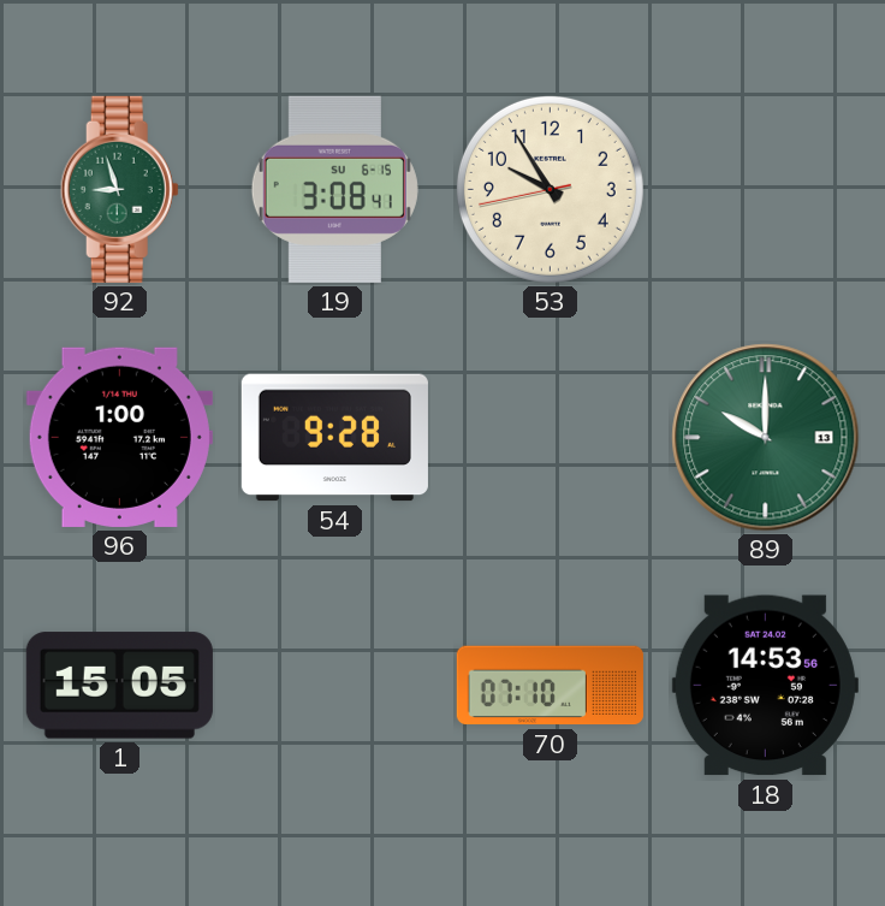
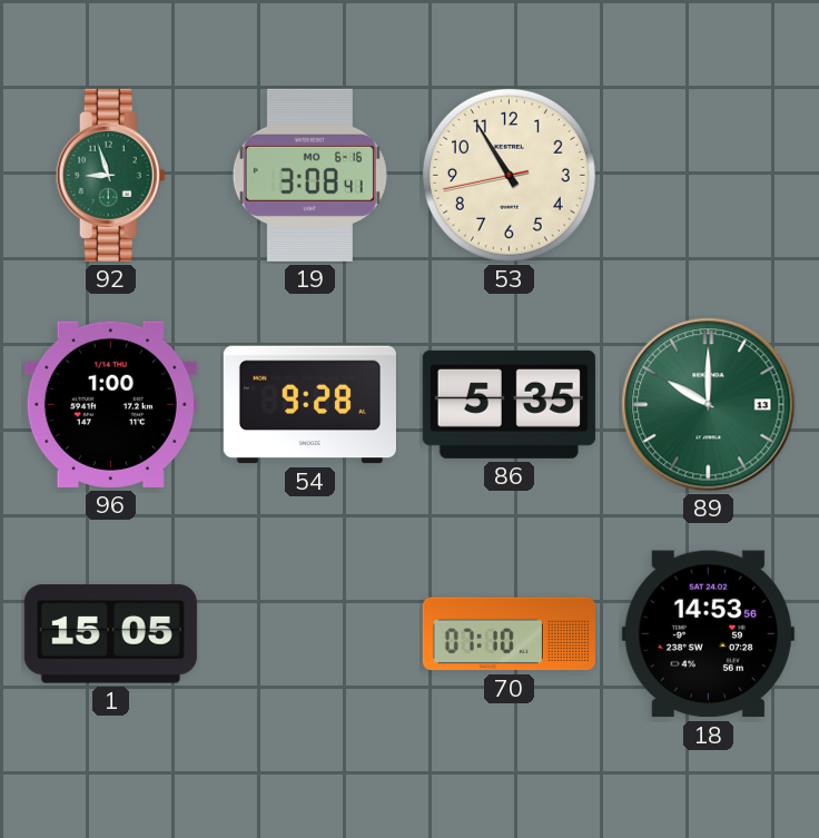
19 date: SU 6-15 -> MO 6-16
53: 9:54 -> 10:54
86: none -> 5:35
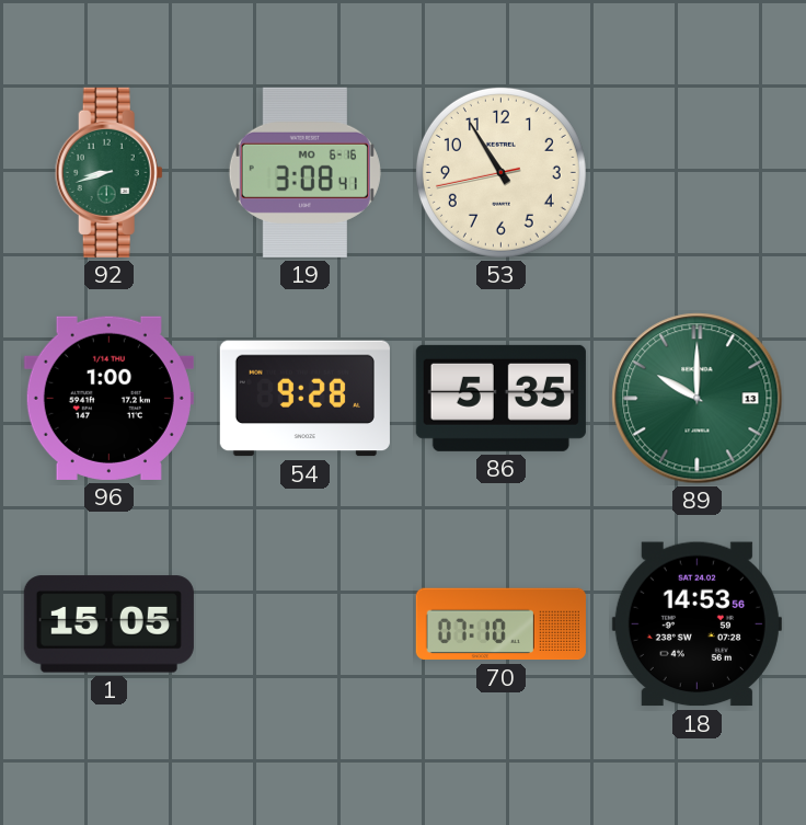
92: 8:57 -> 8:42
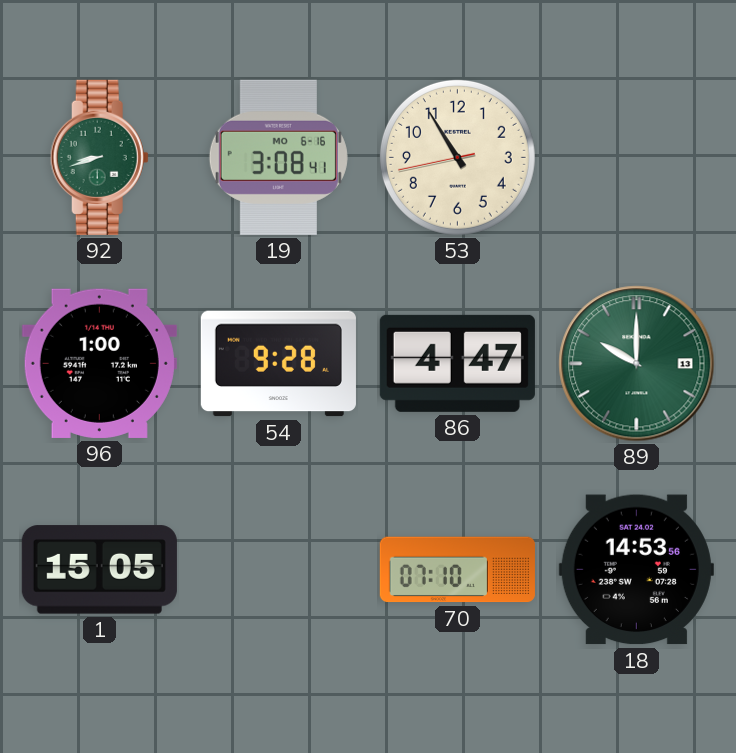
86: 5:35 -> 4:47
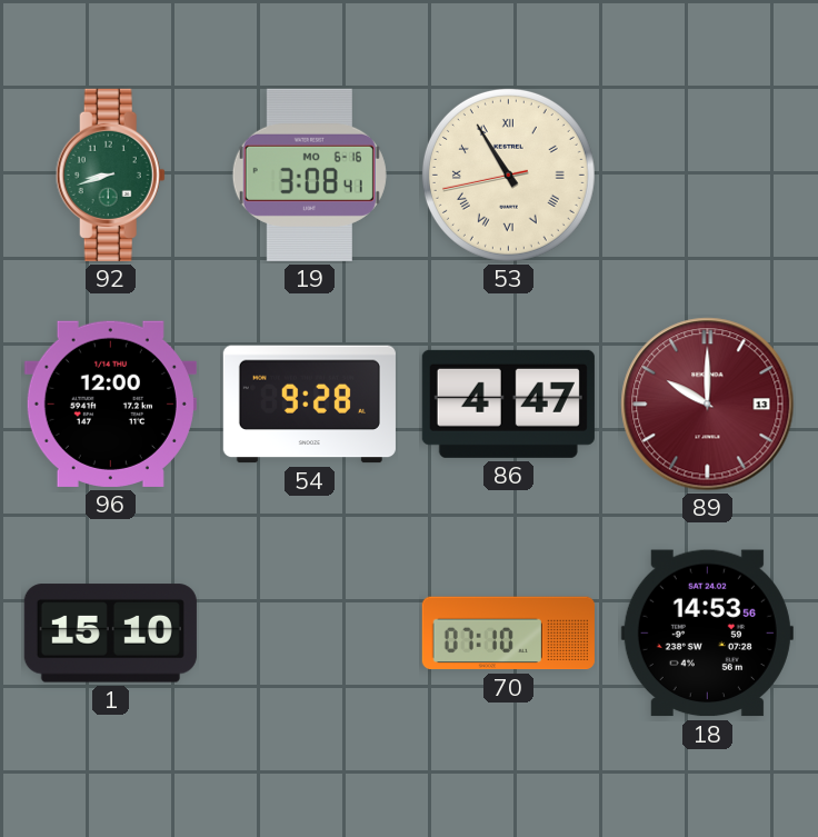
53 numerals: Arabic -> Roman
96: 1:00 -> 12:00
89 dial: green -> burgundy
1: 15:05 -> 15:10
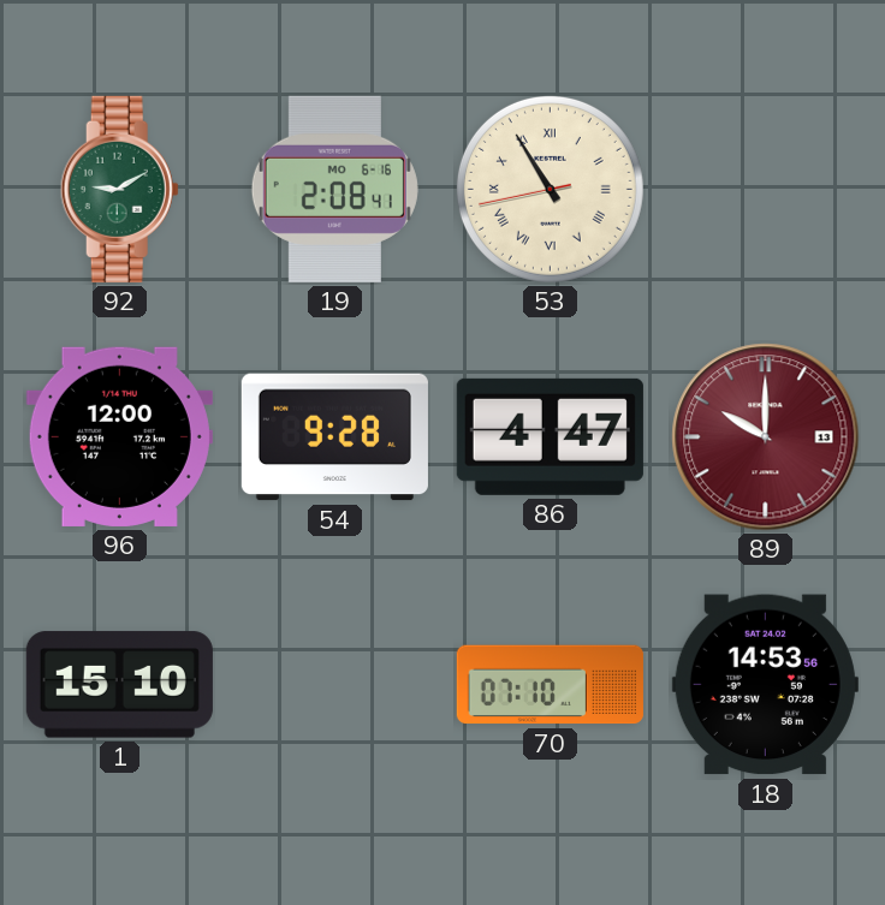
92: 8:42 -> 9:10
19: 3:08 -> 2:08
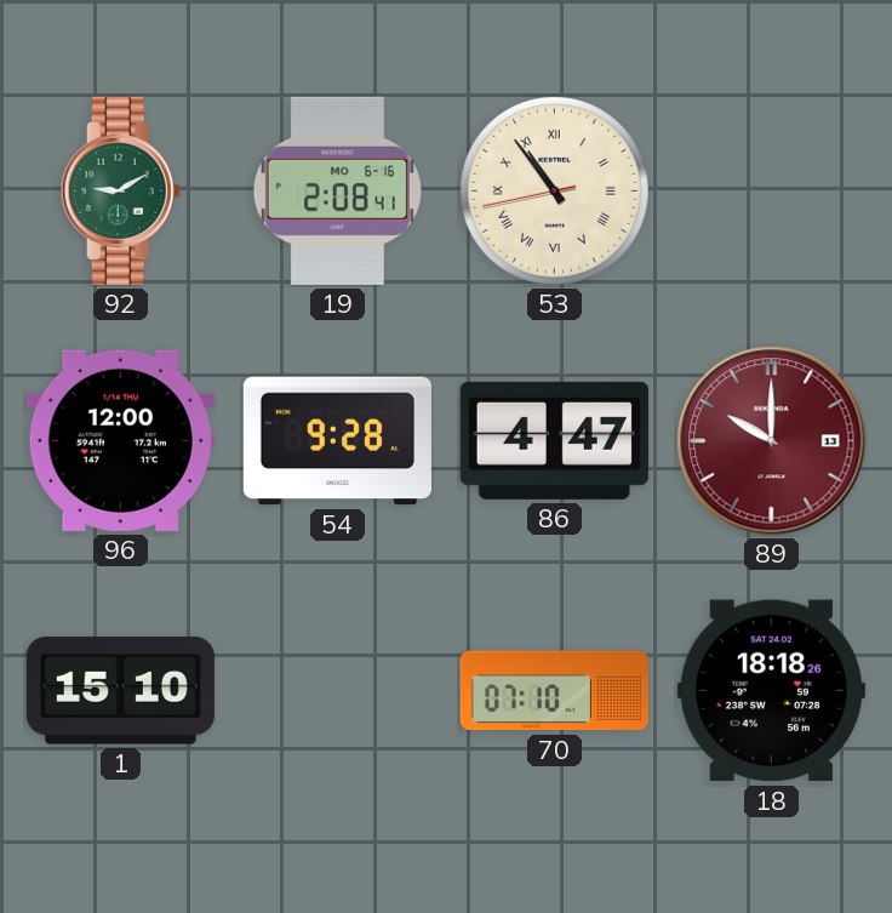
53: 10:54 -> 10:53
18: 14:53 -> 18:18
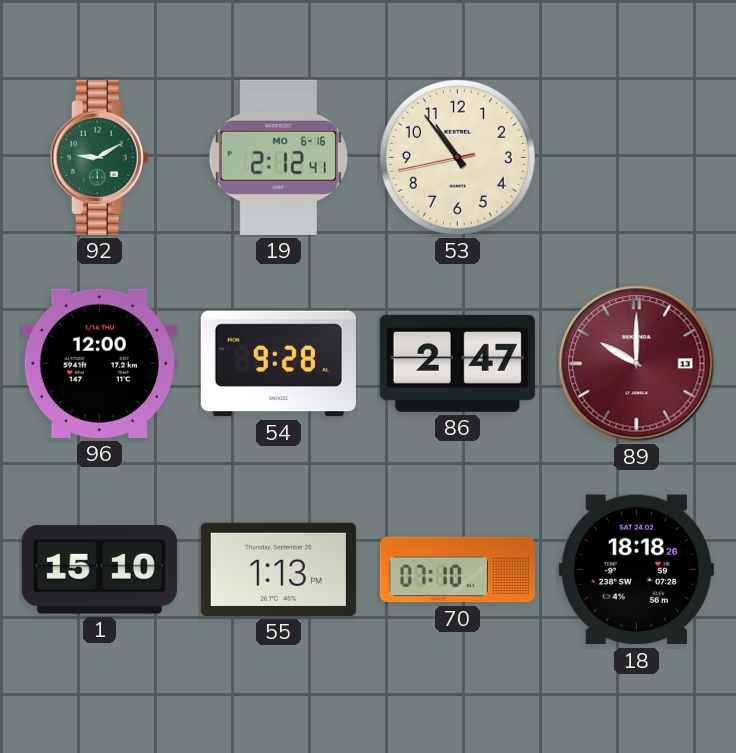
19: 2:08 -> 2:12
53 numerals: Roman -> Arabic
86: 4:47 -> 2:47
55: none -> 1:13
